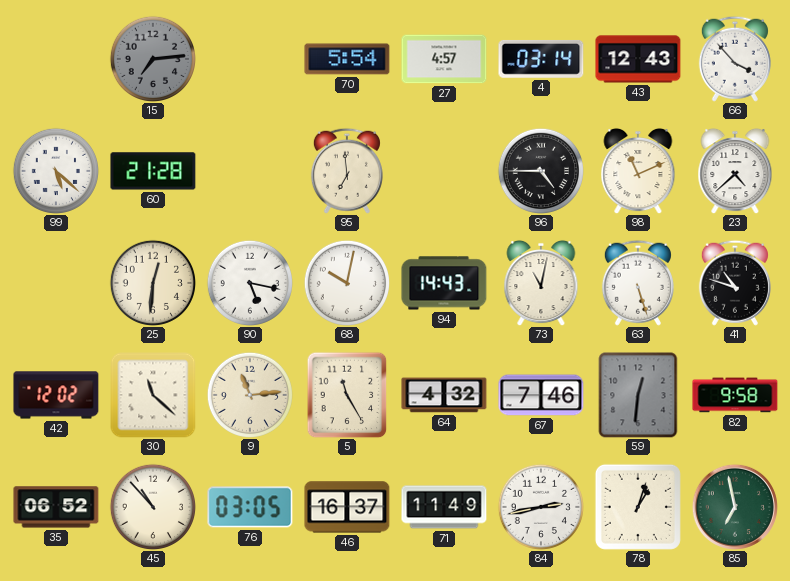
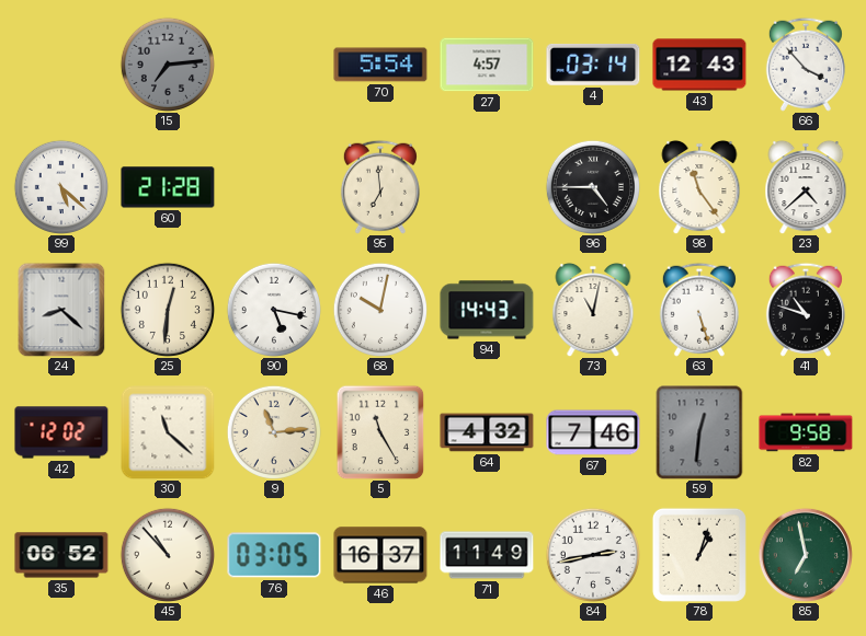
98: 11:11 -> 11:24
24: none -> 8:22
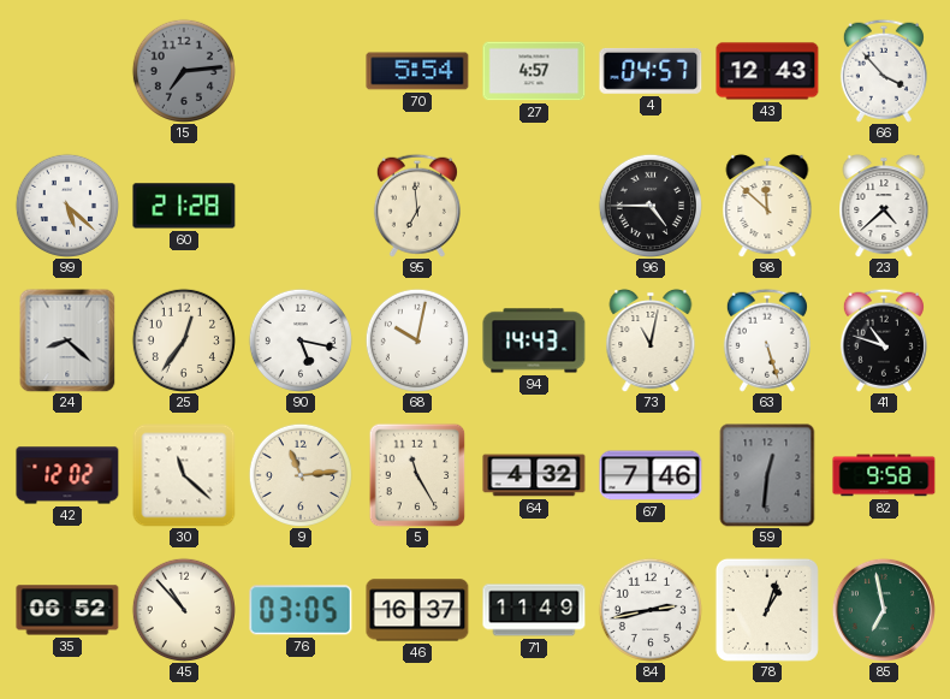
4: 03:14 -> 04:57
98: 11:24 -> 11:52
25: 12:31 -> 12:36
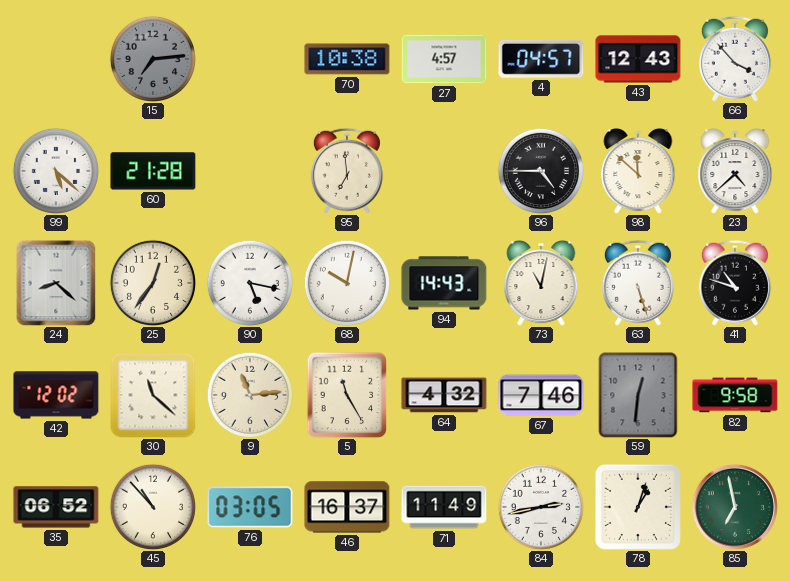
70: 5:54 -> 10:38
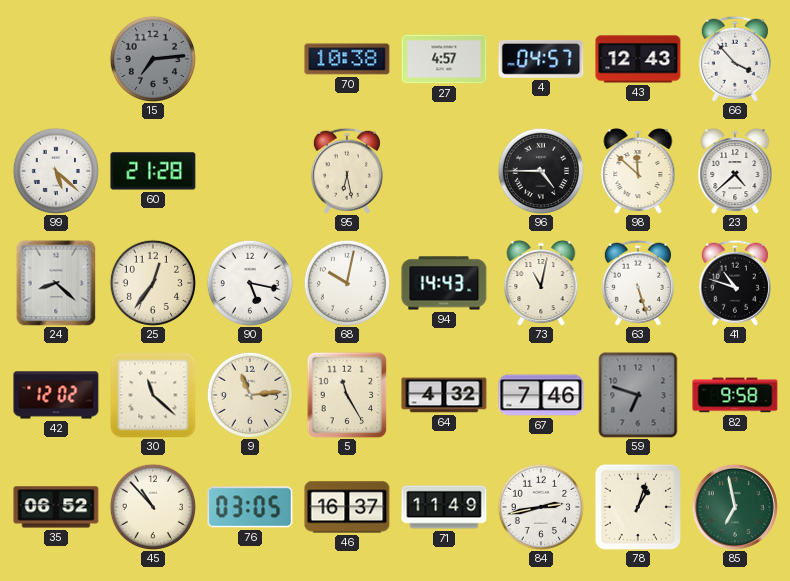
95: 6:59 -> 6:28
59: 12:31 -> 6:48
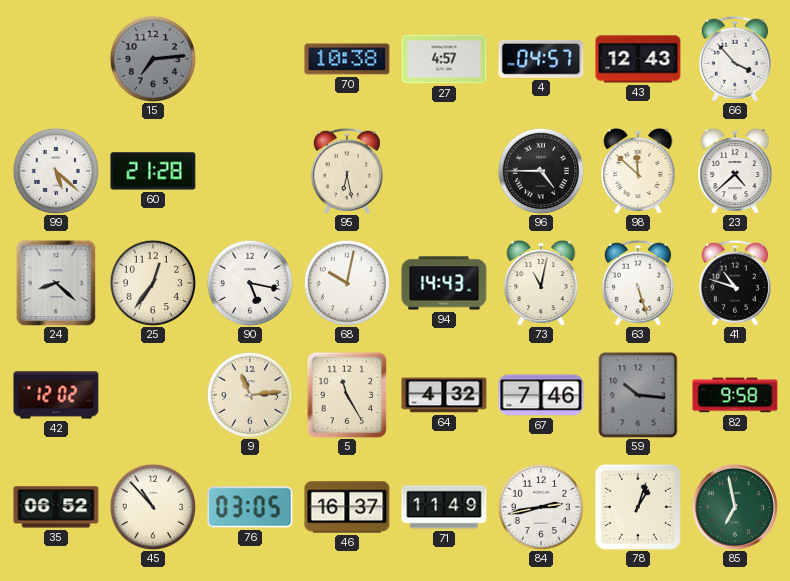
30: 11:22 -> none
59: 6:48 -> 10:16
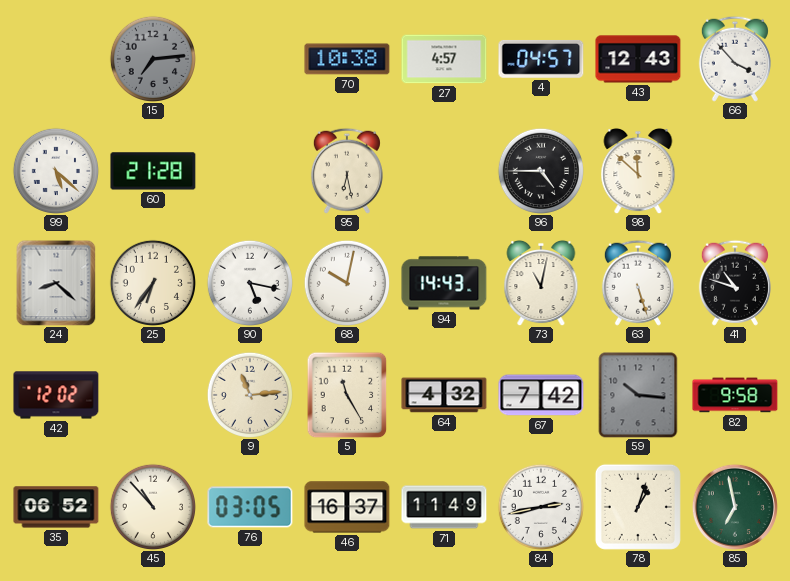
23: 4:38 -> none
25: 12:36 -> 6:36
67: 7:46 -> 7:42
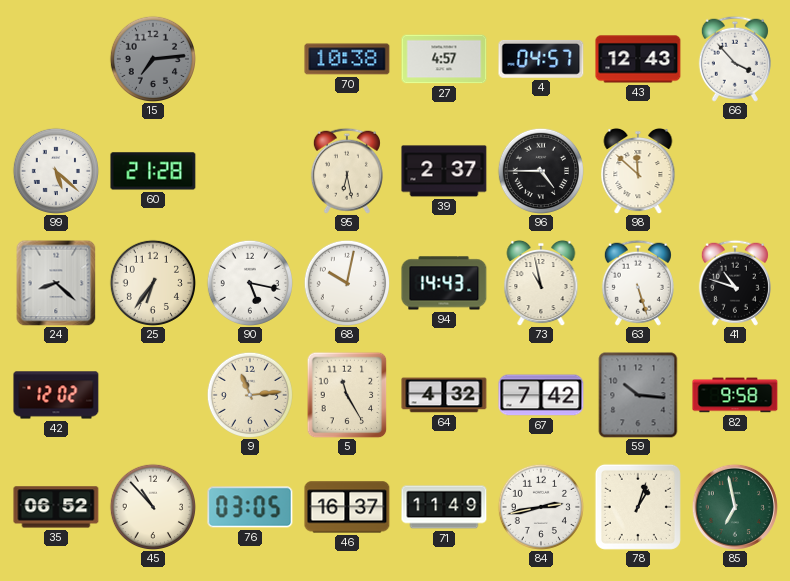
39: none -> 2:37
73: 11:02 -> 10:58
